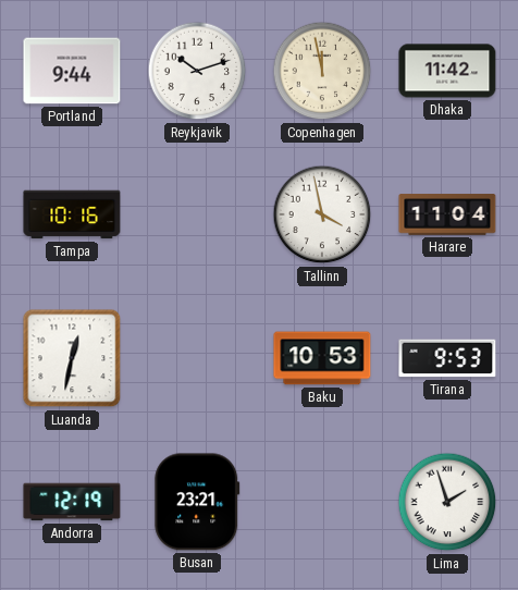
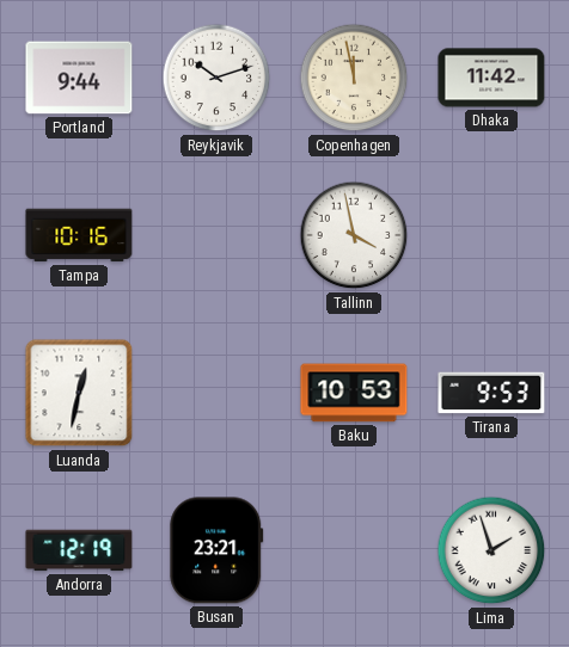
Harare: 11:04 -> none
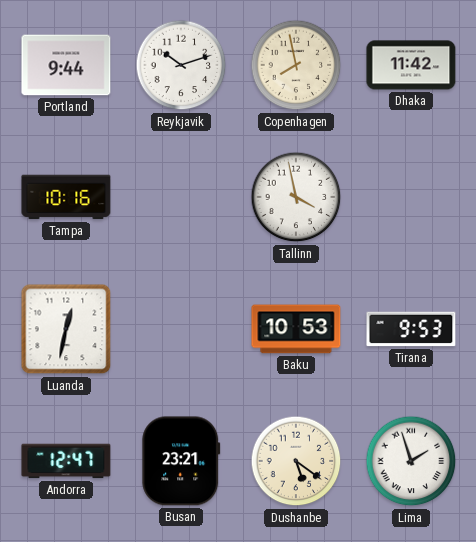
Copenhagen: 11:58 -> 7:58
Andorra: 12:19 -> 12:47
Dushanbe: none -> 5:21
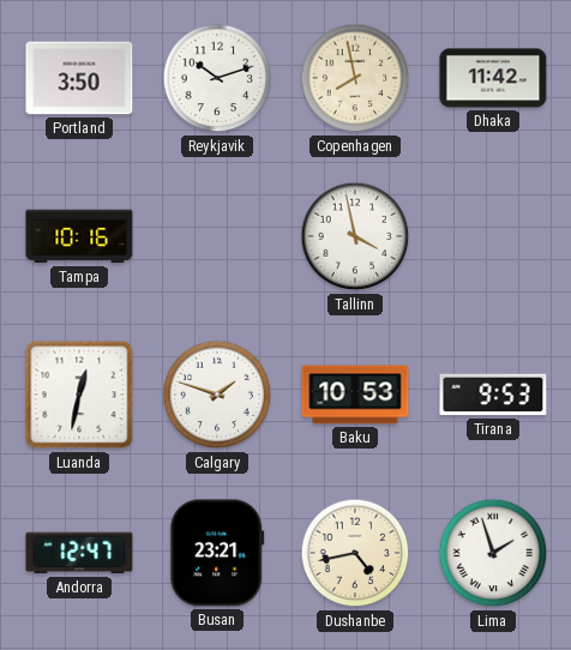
Portland: 9:44 -> 3:50
Calgary: none -> 1:48
Dushanbe: 5:21 -> 4:43
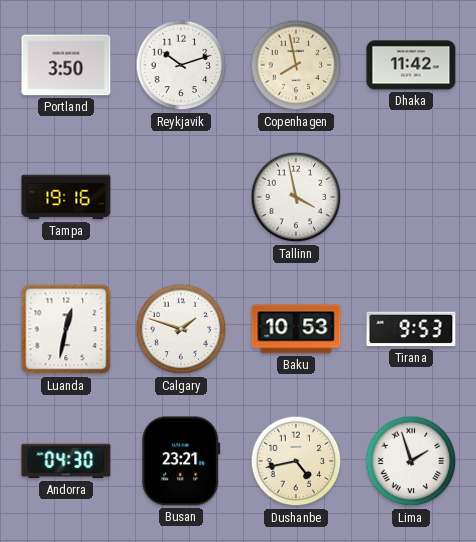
Tampa: 10:16 -> 19:16
Andorra: 12:47 -> 04:30
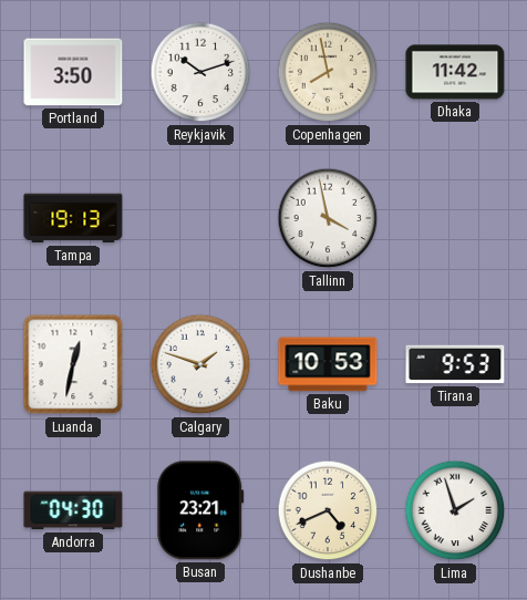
Tampa: 19:16 -> 19:13
Dushanbe: 4:43 -> 4:41
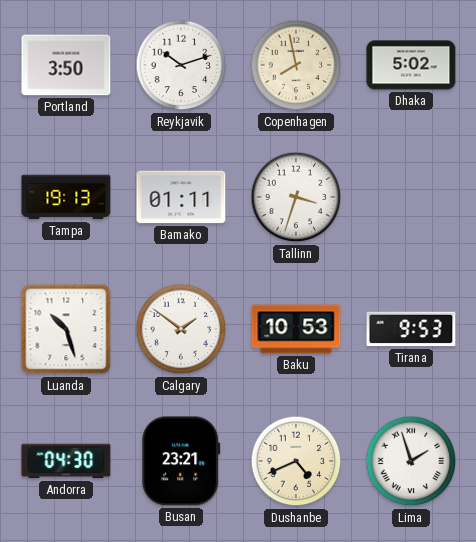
Dhaka: 11:42 -> 5:02
Bamako: none -> 01:11
Tallinn: 3:58 -> 3:33
Luanda: 12:32 -> 10:27
Calgary: 1:48 -> 1:51
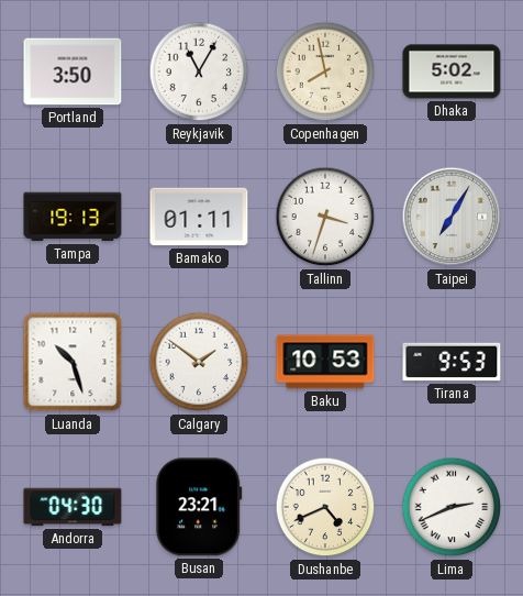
Reykjavik: 10:12 -> 11:05
Taipei: none -> 7:05
Lima: 1:57 -> 2:41
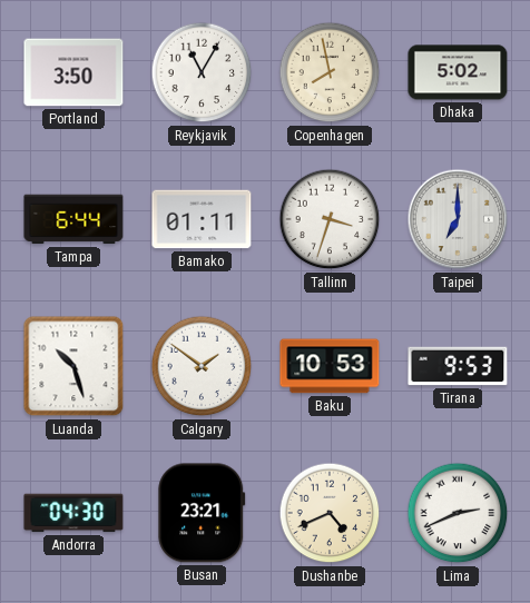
Tampa: 19:13 -> 6:44
Taipei: 7:05 -> 7:00
